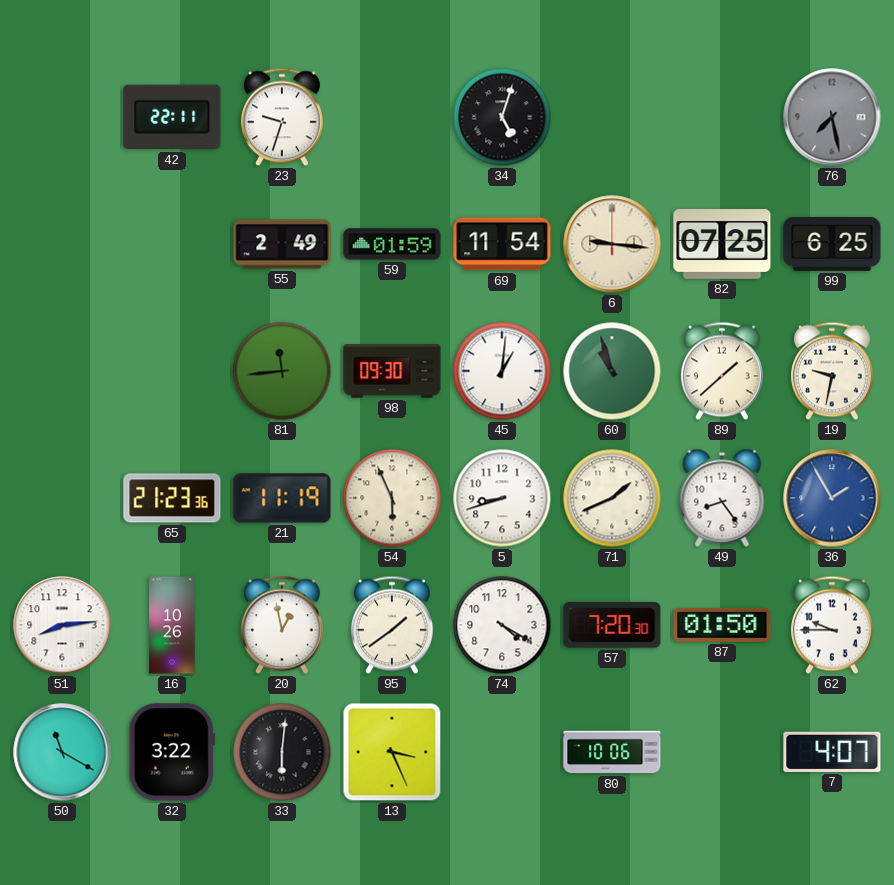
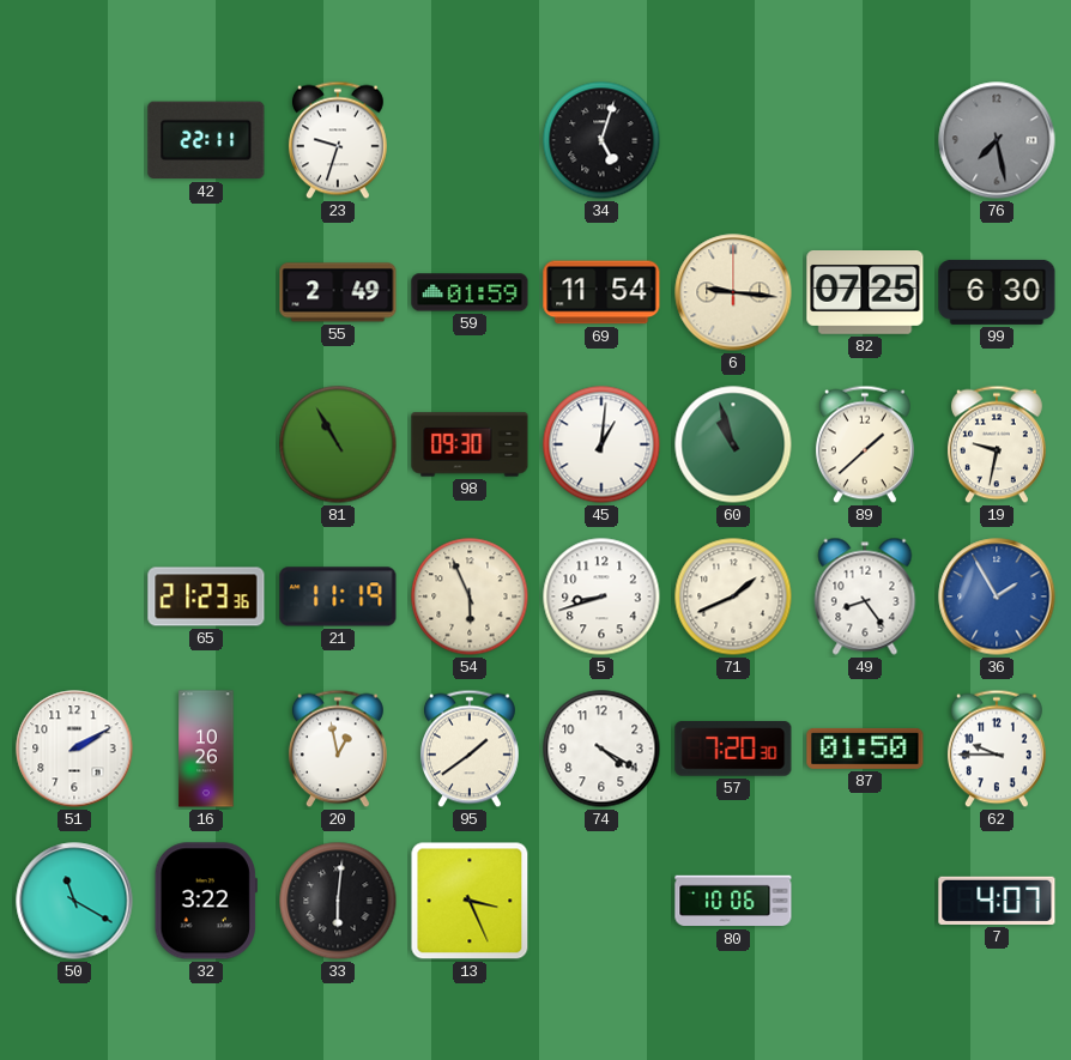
99: 6:25 -> 6:30
81: 11:44 -> 10:55
51: 8:14 -> 2:10
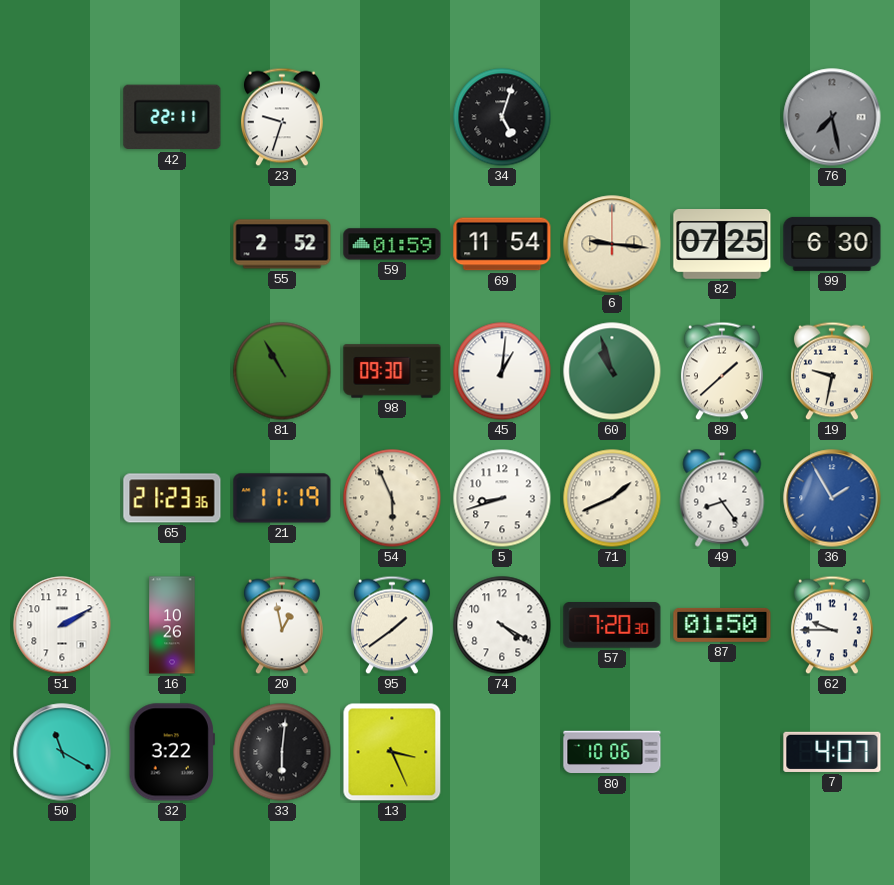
55: 2:49 -> 2:52
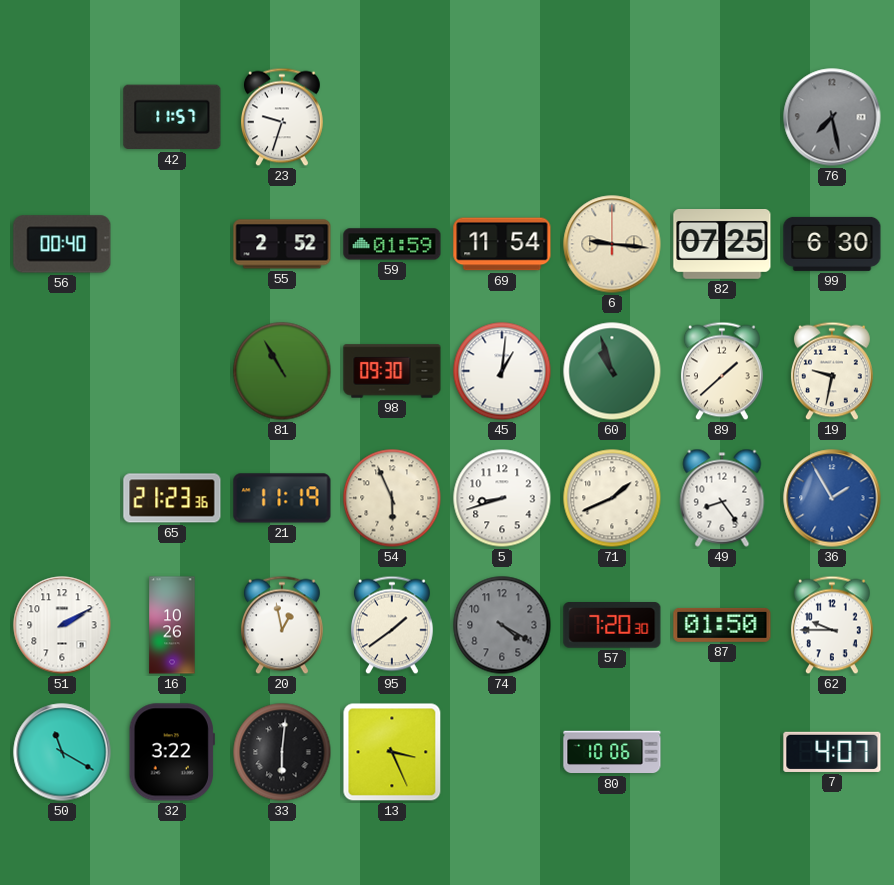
42: 22:11 -> 11:57
34: 5:03 -> none
56: none -> 00:40
74 dial: white -> grey
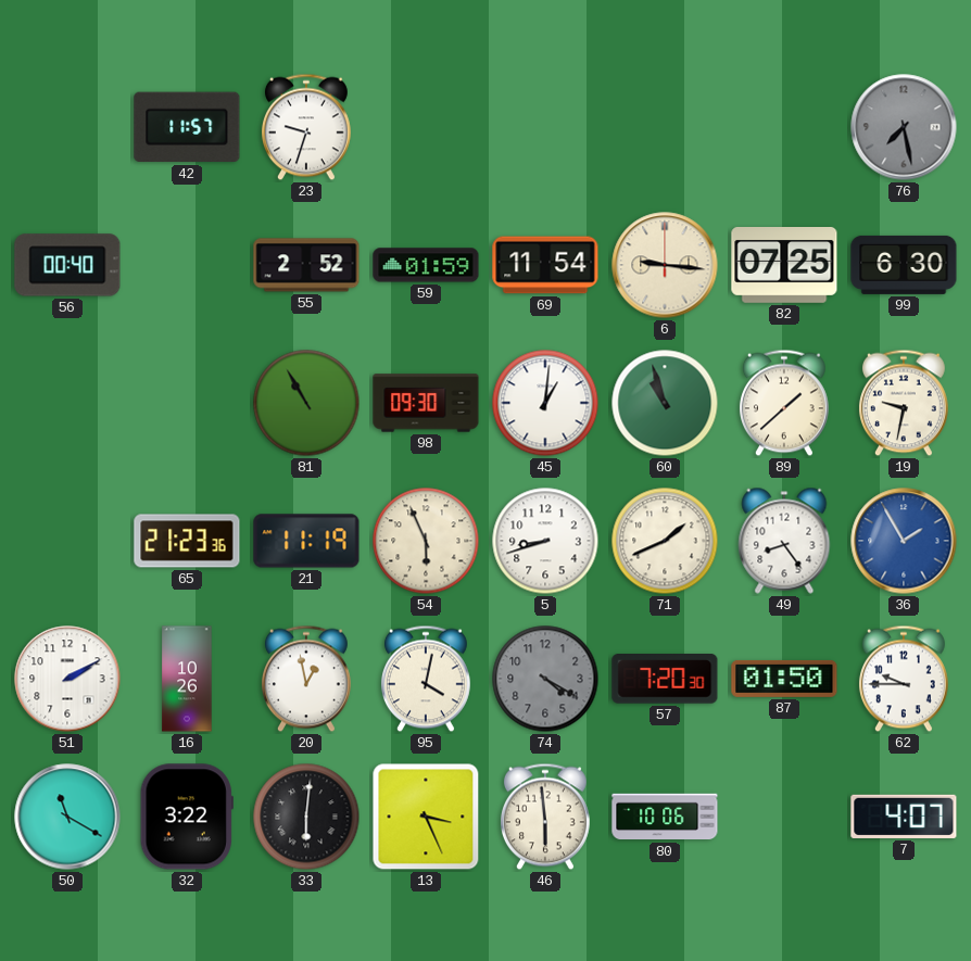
95: 1:39 -> 4:02
46: none -> 5:59
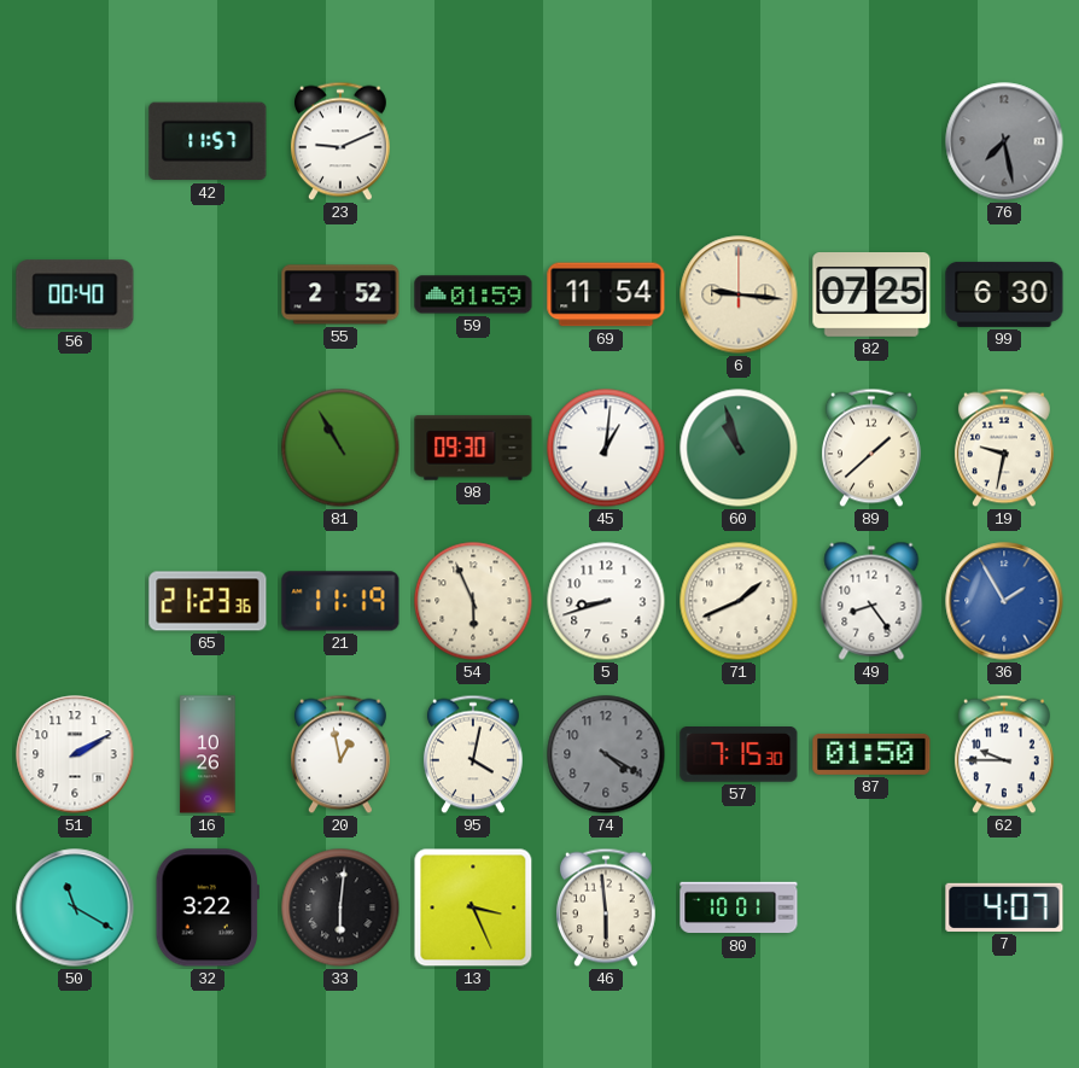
23: 9:33 -> 9:11
57: 7:20 -> 7:15
80: 10:06 -> 10:01
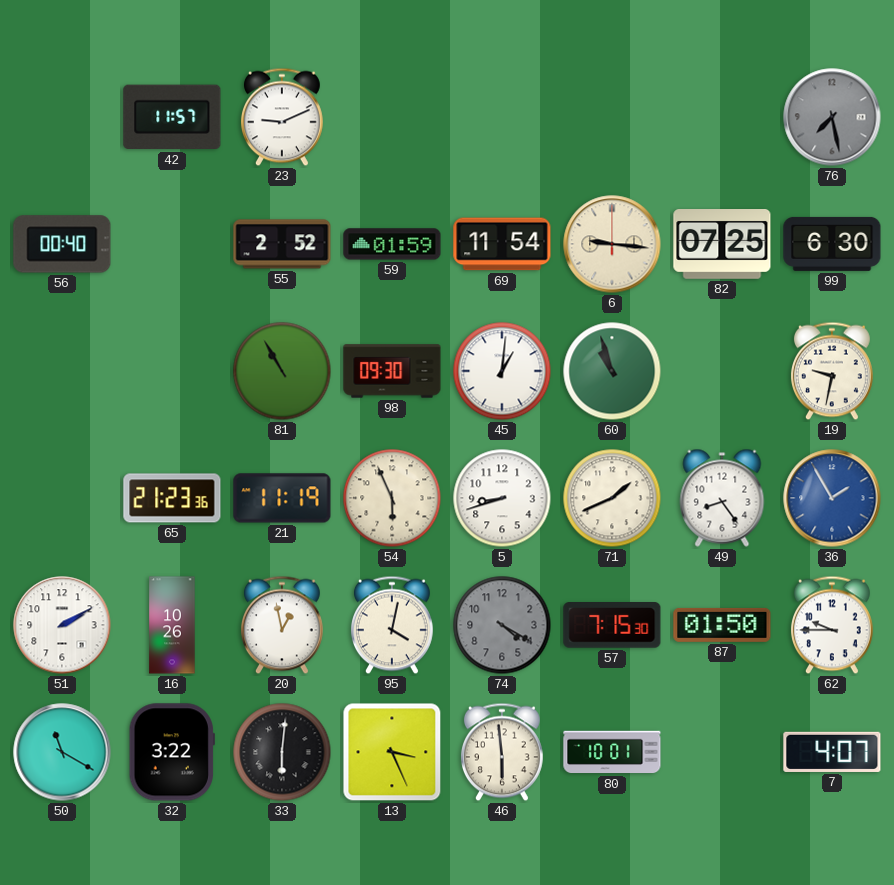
89: 1:38 -> none
